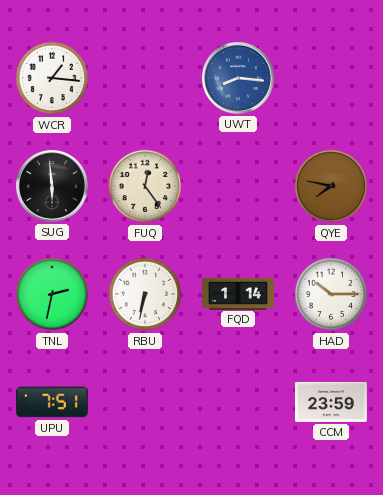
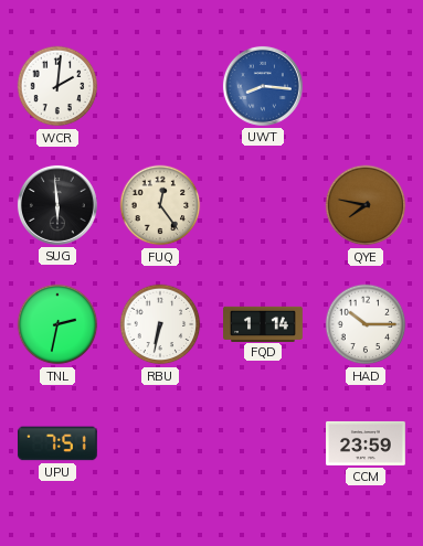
WCR: 1:16 -> 2:01
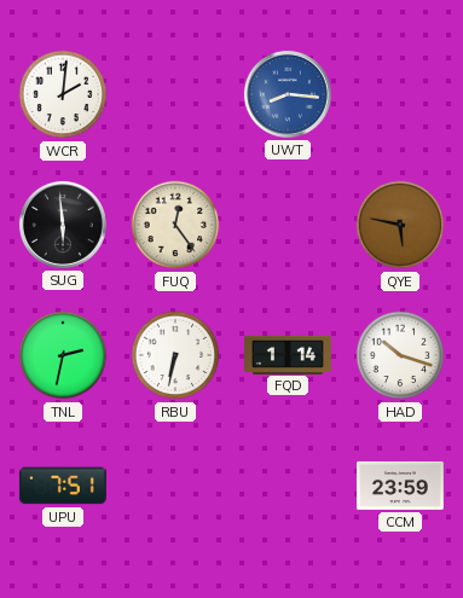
QYE: 7:47 -> 5:47
HAD: 10:15 -> 10:18
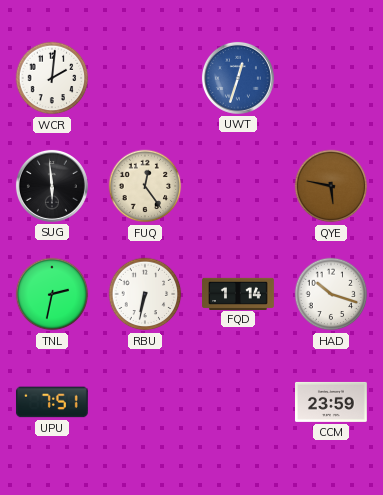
UWT: 8:16 -> 12:33
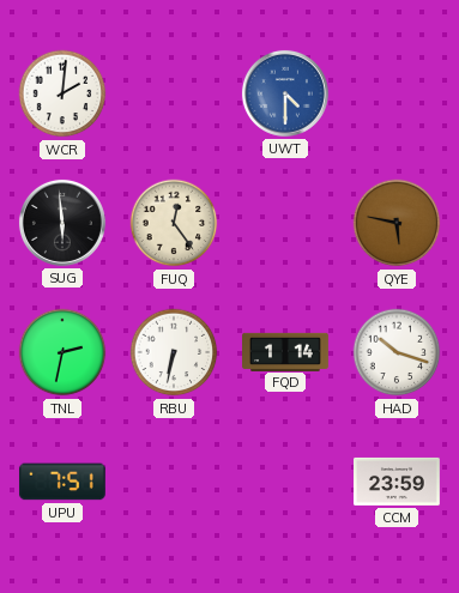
UWT: 12:33 -> 4:30
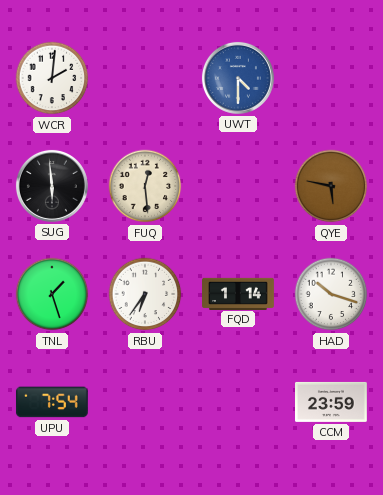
FUQ: 12:24 -> 12:29
TNL: 2:32 -> 1:27
RBU: 6:32 -> 6:36
UPU: 7:51 -> 7:54
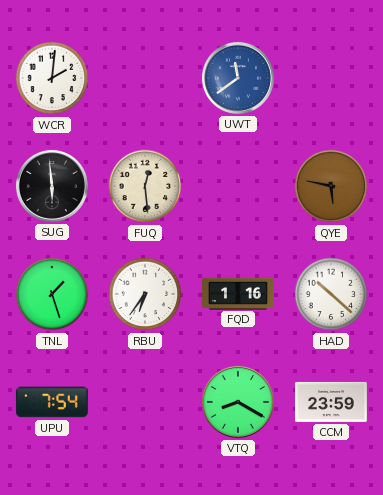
UWT: 4:30 -> 11:39
FQD: 1:14 -> 1:16
HAD: 10:18 -> 10:22
VTQ: none -> 8:20
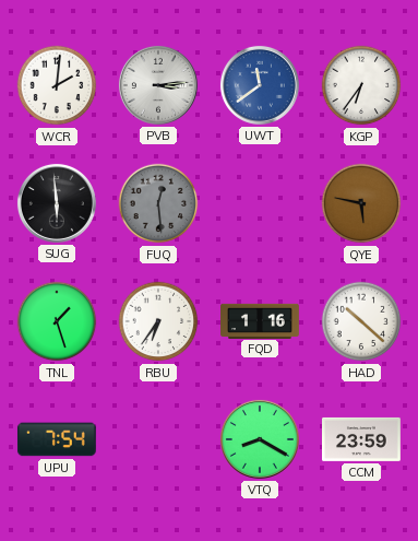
PVB: none -> 3:14
KGP: none -> 6:36
FUQ dial: cream -> grey
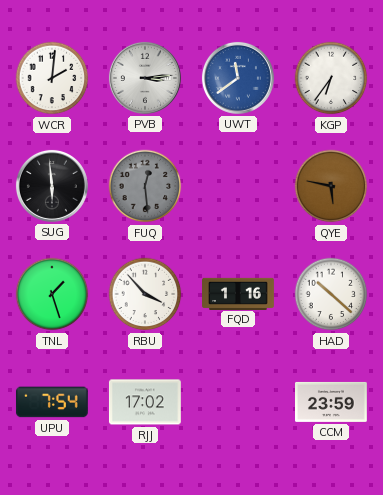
RBU: 6:36 -> 3:53
RJJ: none -> 17:02
VTQ: 8:20 -> none
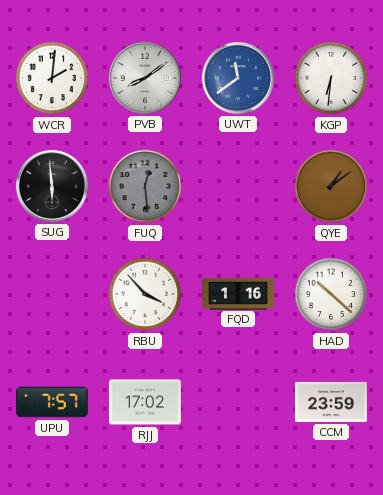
PVB: 3:14 -> 8:09
KGP: 6:36 -> 6:31
QYE: 5:47 -> 1:09
TNL: 1:27 -> none
UPU: 7:54 -> 7:57
